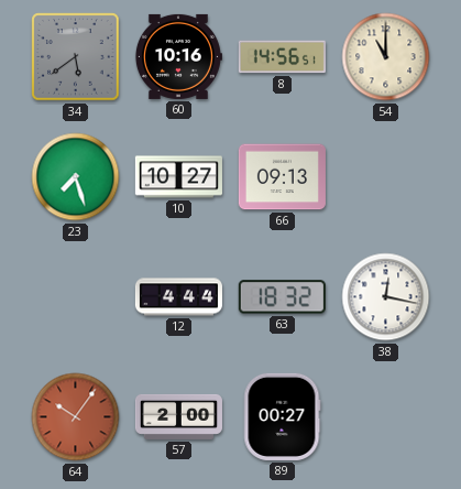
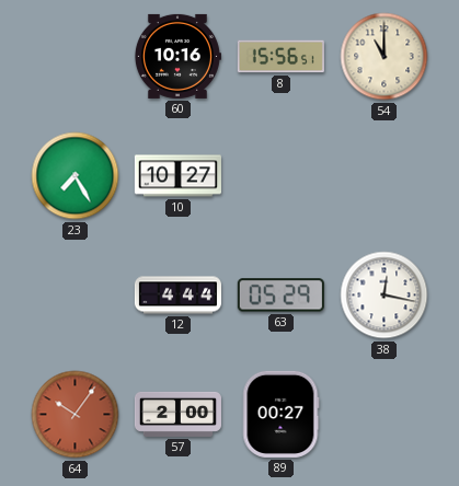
34: 5:39 -> none
8: 14:56 -> 15:56
23: 7:27 -> 7:25
66: 09:13 -> none
63: 18:32 -> 05:29
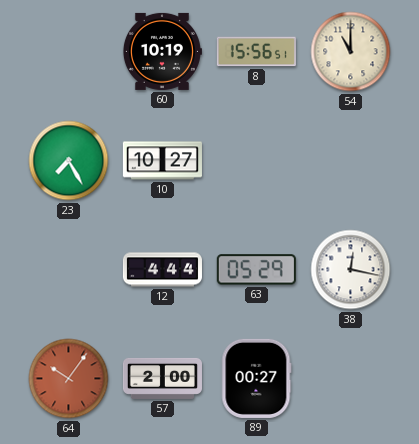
60: 10:16 -> 10:19
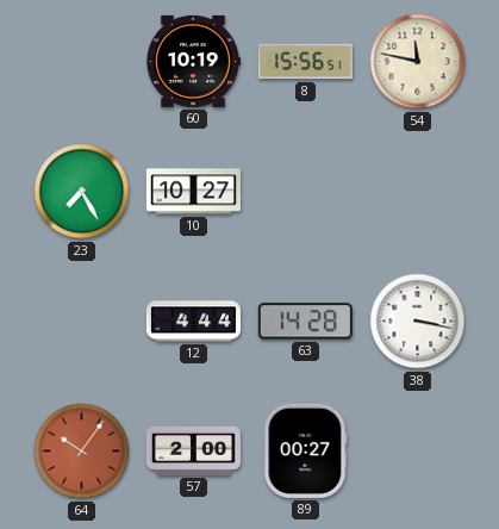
54: 11:00 -> 11:47
63: 05:29 -> 14:28
38: 12:17 -> 3:17
